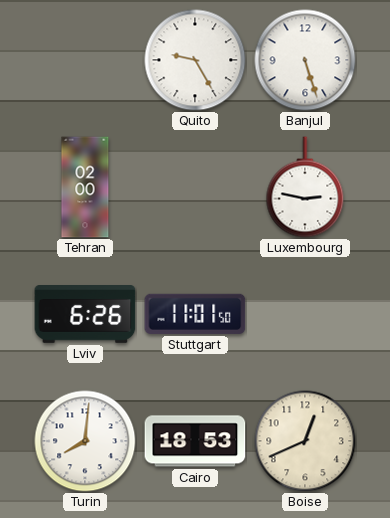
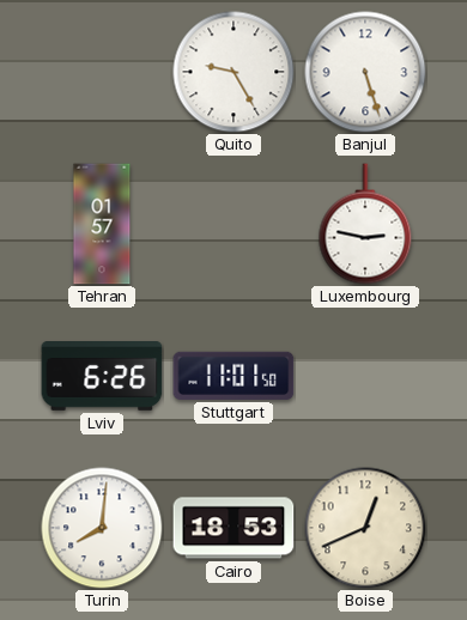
Tehran: 02:00 -> 01:57
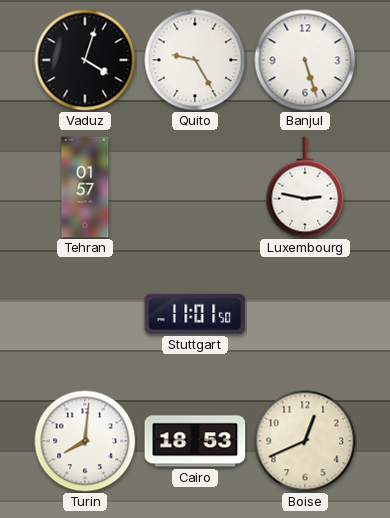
Vaduz: none -> 4:03
Lviv: 6:26 -> none
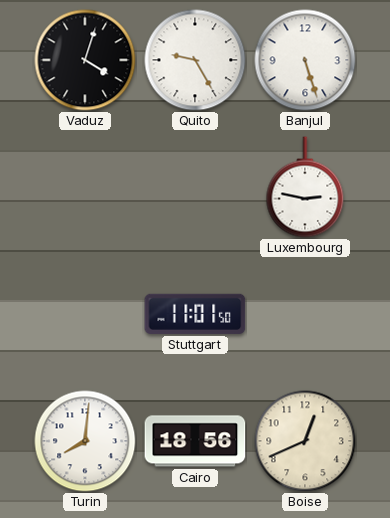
Tehran: 01:57 -> none
Cairo: 18:53 -> 18:56
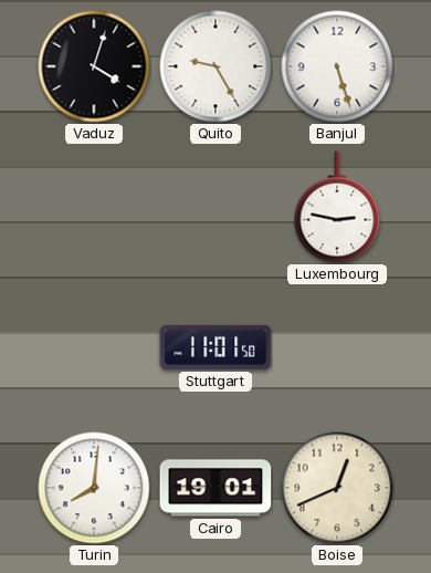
Cairo: 18:56 -> 19:01
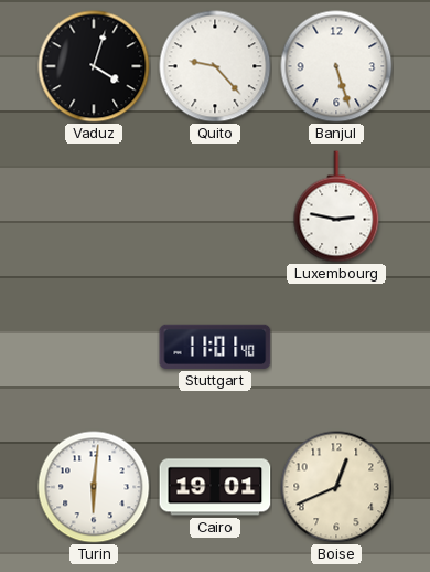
Quito: 9:25 -> 9:23
Stuttgart: 11:01:50 -> 11:01:40
Turin: 8:01 -> 6:01
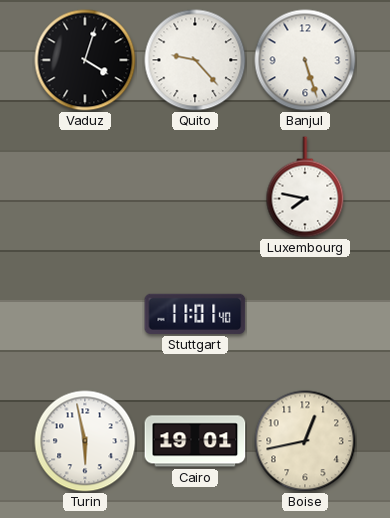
Luxembourg: 2:47 -> 7:47
Turin: 6:01 -> 5:58
Boise: 12:41 -> 12:43
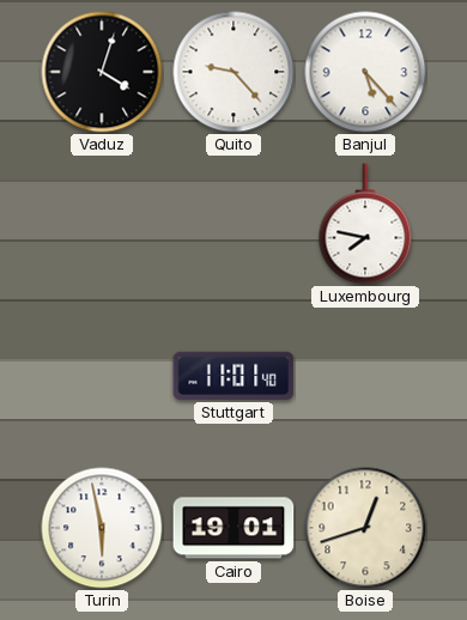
Banjul: 5:27 -> 5:23
Boise: 12:43 -> 12:42
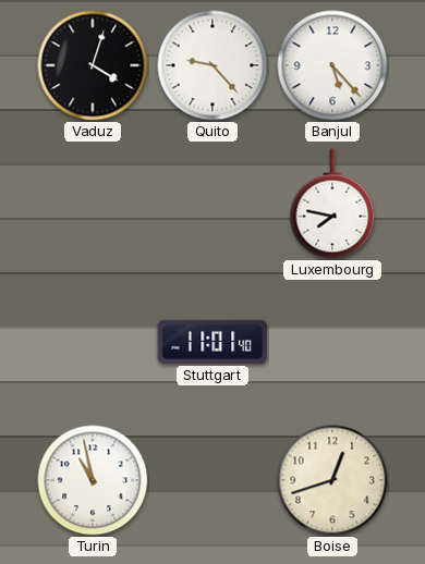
Turin: 5:58 -> 10:58
Cairo: 19:01 -> none
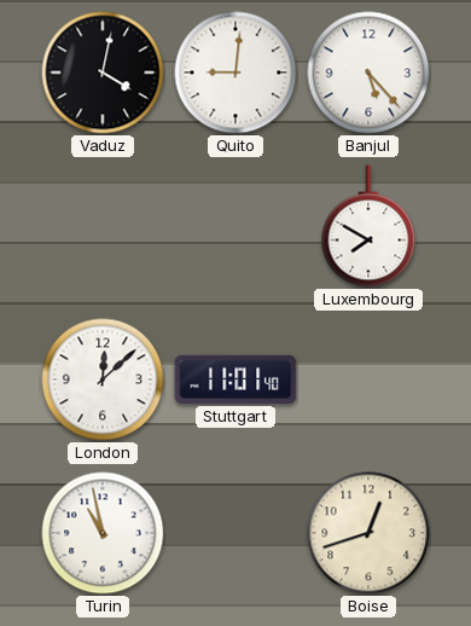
Vaduz: 4:03 -> 4:02
Quito: 9:23 -> 9:01
Luxembourg: 7:47 -> 7:50
London: none -> 12:08
